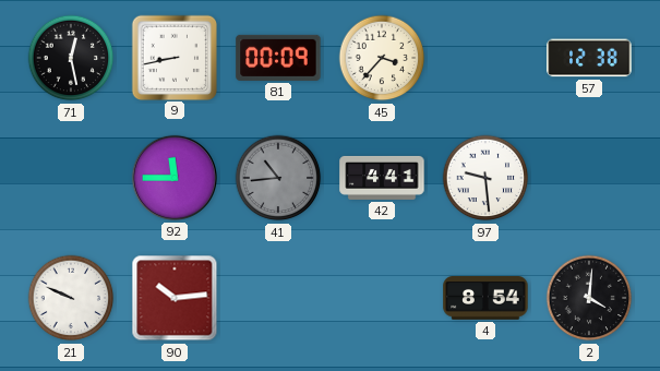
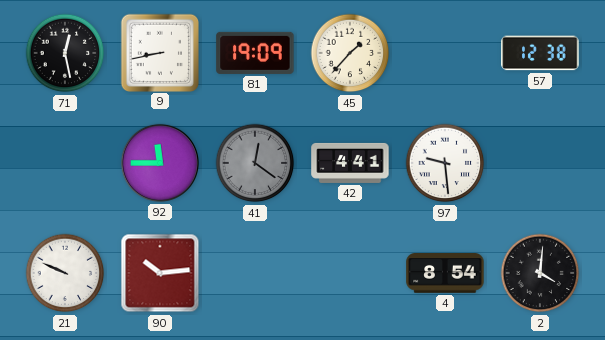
81: 00:09 -> 19:09
45: 3:37 -> 1:37
41: 10:44 -> 12:21
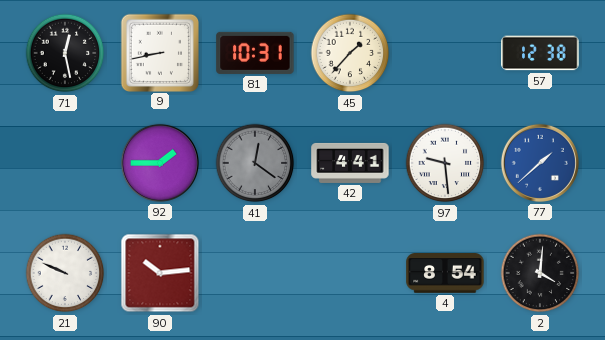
81: 19:09 -> 10:31
92: 11:45 -> 1:45
77: none -> 1:38
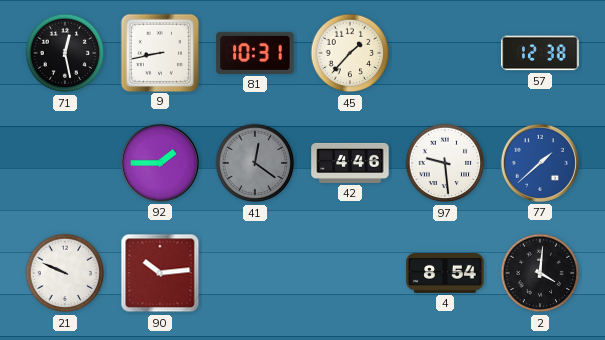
42: 4:41 -> 4:46
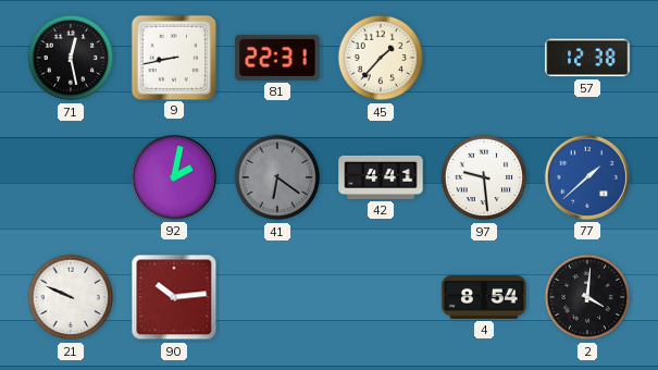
81: 10:31 -> 22:31
92: 1:45 -> 2:02
41: 12:21 -> 6:21
42: 4:46 -> 4:41
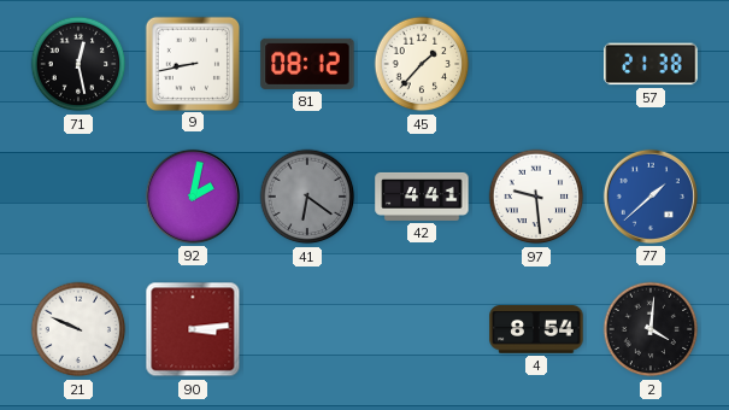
81: 22:31 -> 08:12
57: 12:38 -> 21:38
90: 10:14 -> 3:14
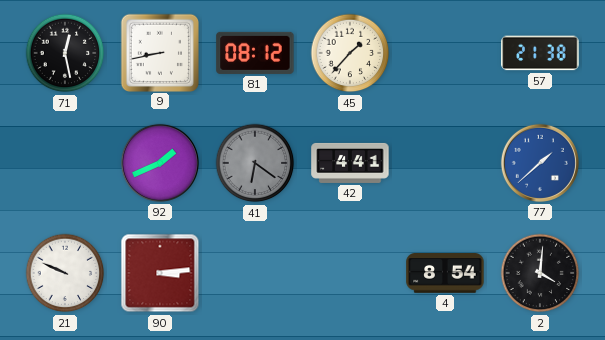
92: 2:02 -> 1:41
97: 9:29 -> none
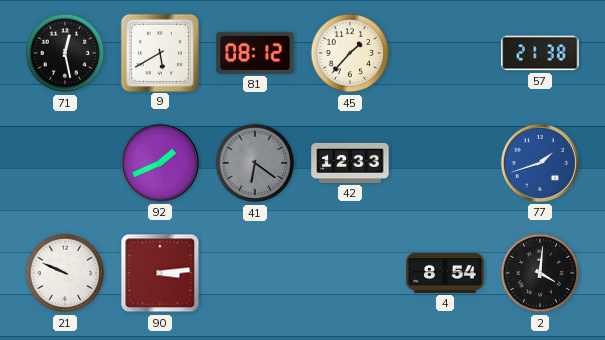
9: 8:43 -> 5:40
42: 4:41 -> 12:33
77: 1:38 -> 1:42
